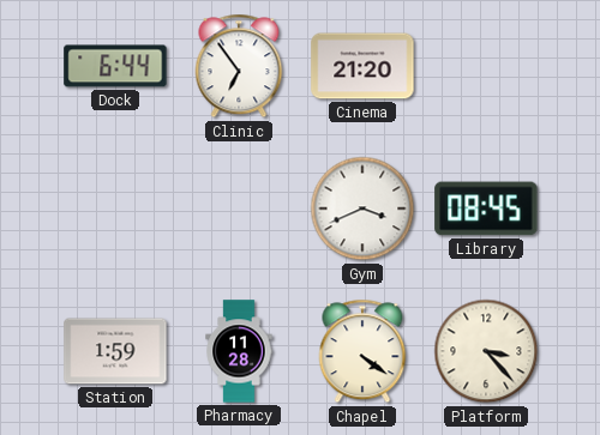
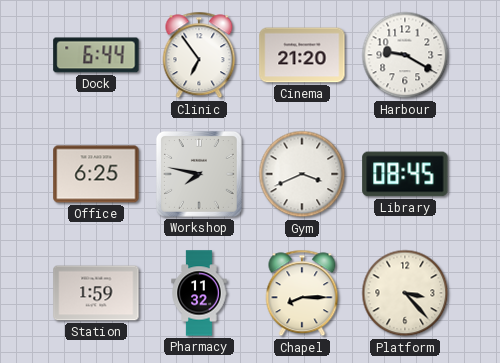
Harbour: none -> 9:20
Office: none -> 6:25
Workshop: none -> 7:47
Pharmacy: 11:28 -> 11:32
Chapel: 4:21 -> 8:15
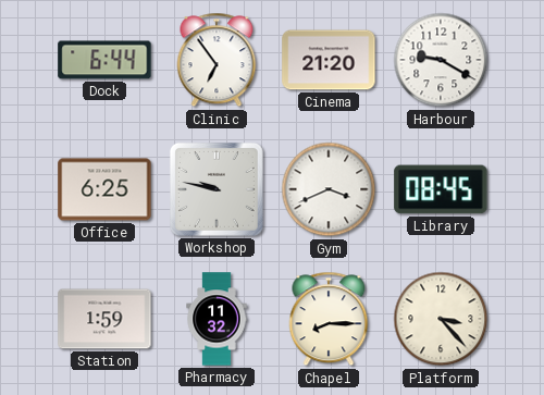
Workshop: 7:47 -> 9:47
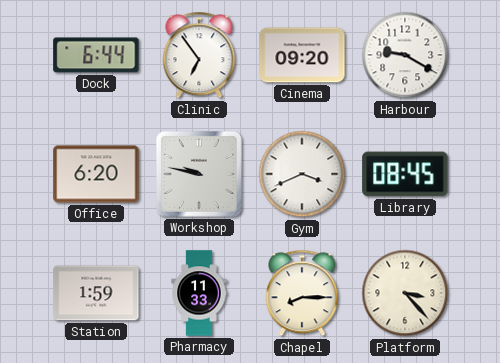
Cinema: 21:20 -> 09:20
Office: 6:25 -> 6:20
Pharmacy: 11:32 -> 11:33
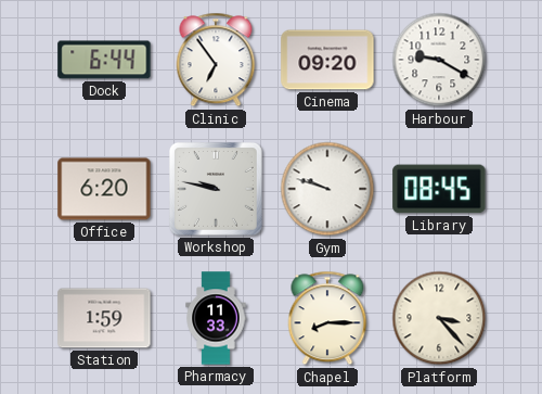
Gym: 3:41 -> 9:48
